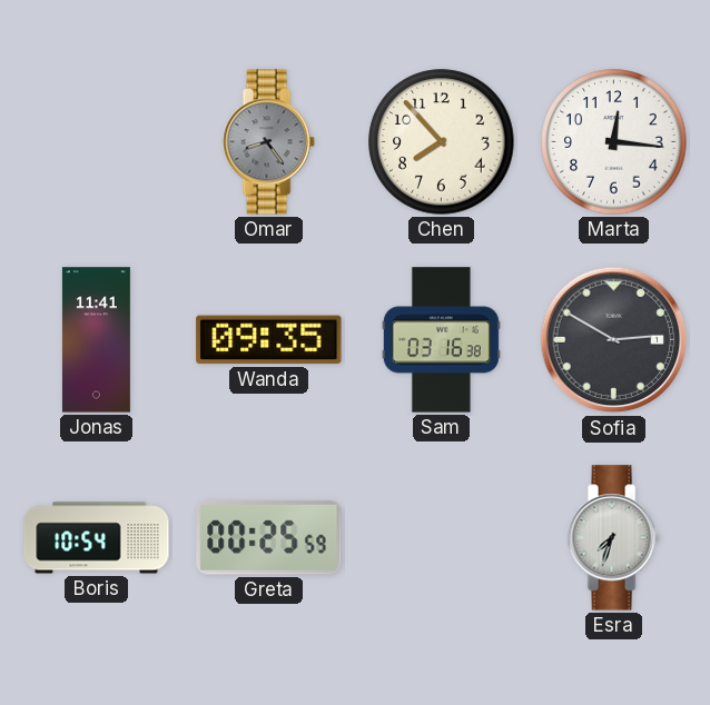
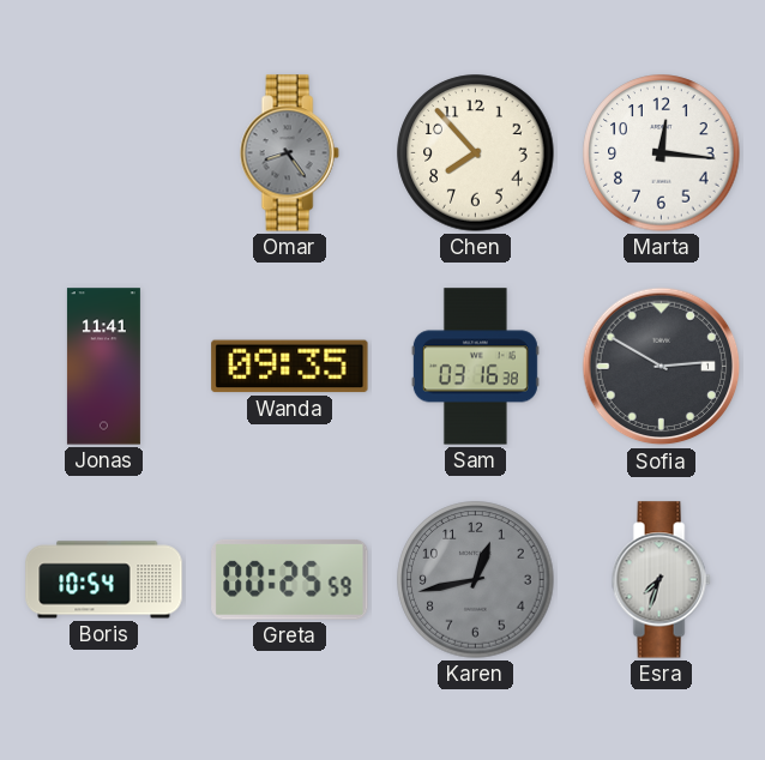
Karen: none -> 12:43
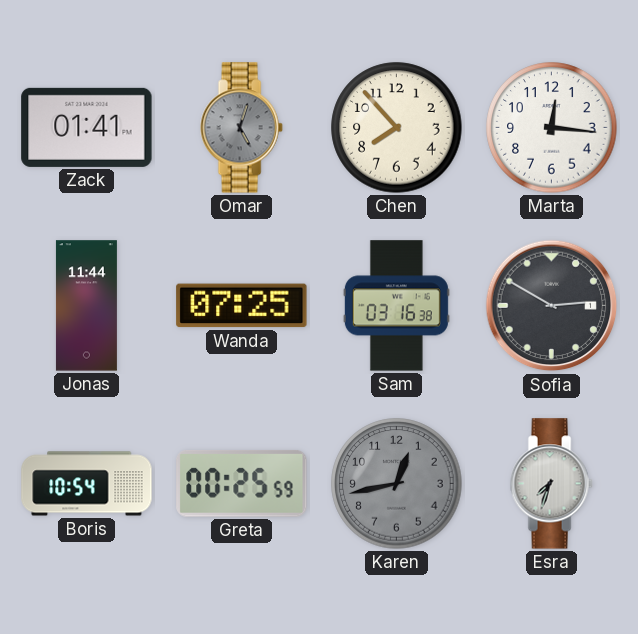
Zack: none -> 01:41
Omar: 8:24 -> 5:03
Jonas: 11:41 -> 11:44
Wanda: 09:35 -> 07:25
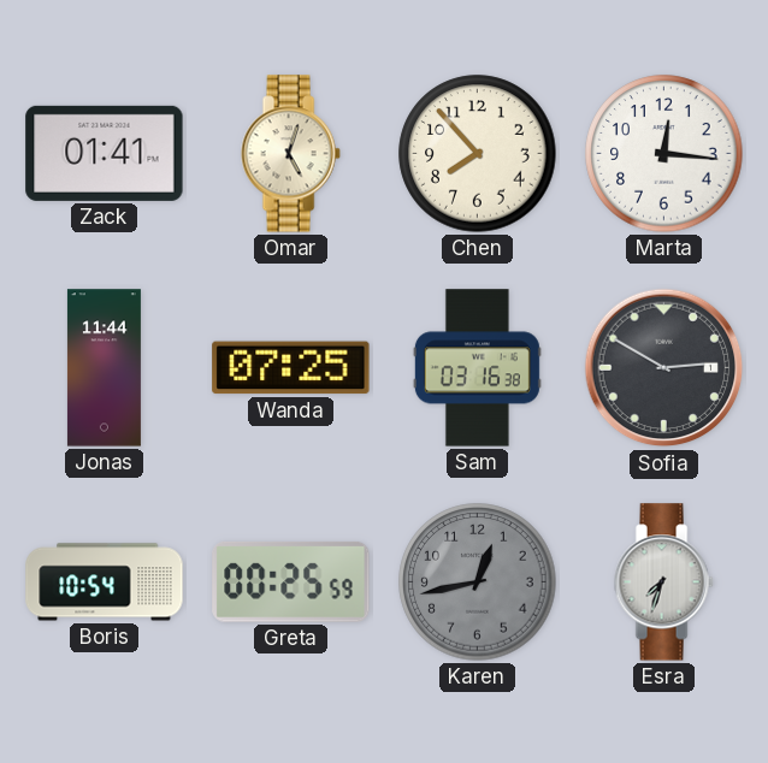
Omar dial: grey -> cream
